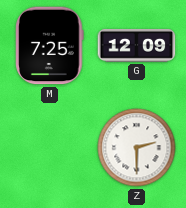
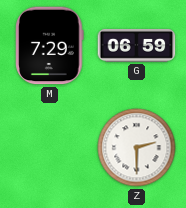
M: 7:25 -> 7:29
G: 12:09 -> 06:59
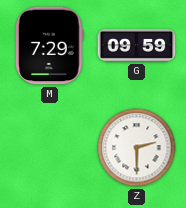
G: 06:59 -> 09:59
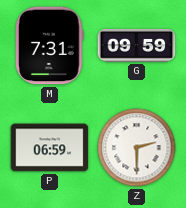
M: 7:29 -> 7:31
P: none -> 06:59
